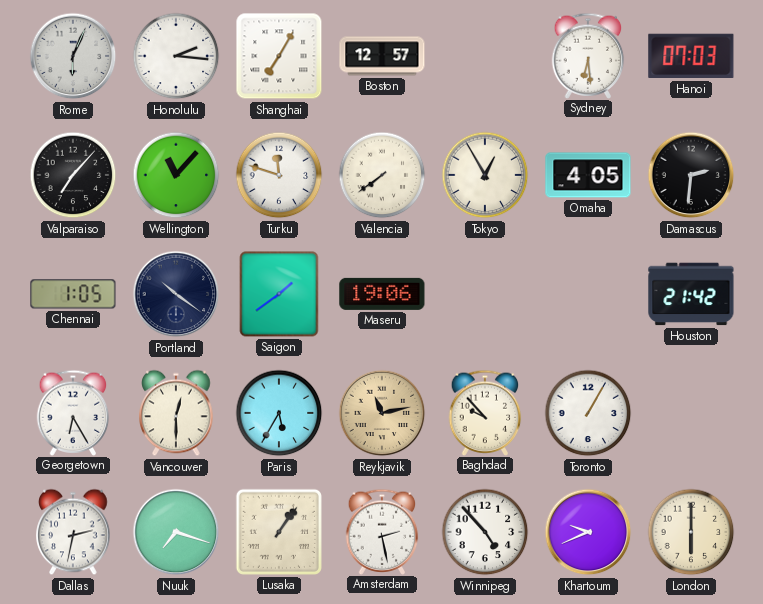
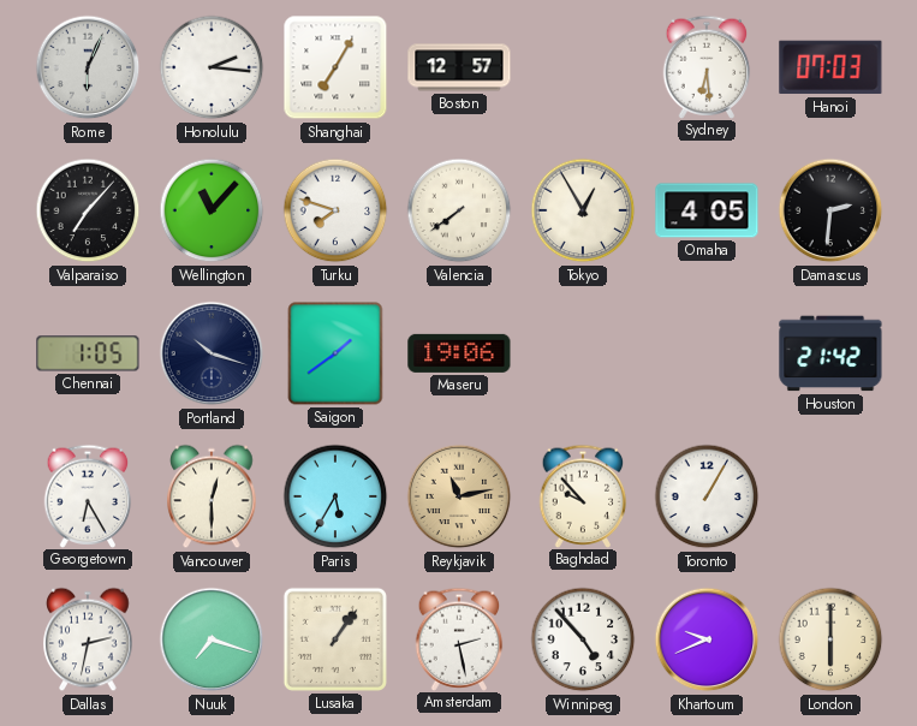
Turku: 11:48 -> 7:48
Portland: 10:21 -> 10:18
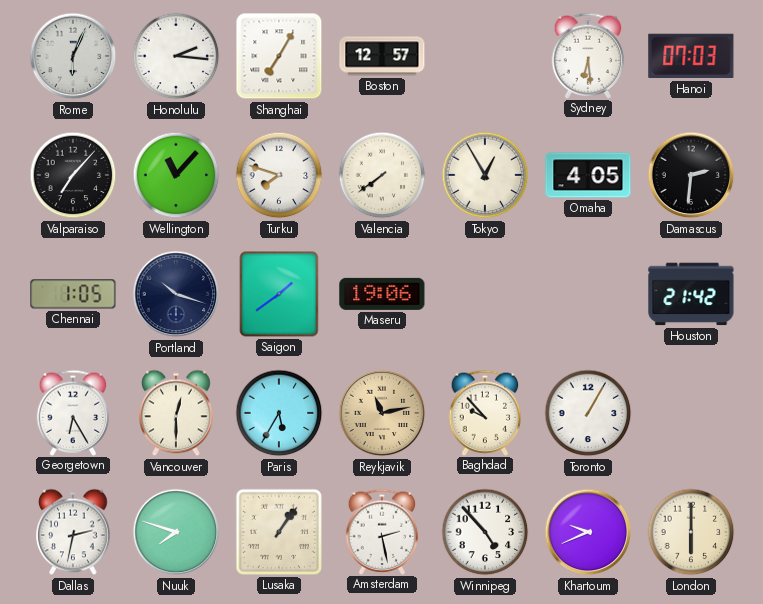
Nuuk: 7:18 -> 7:48
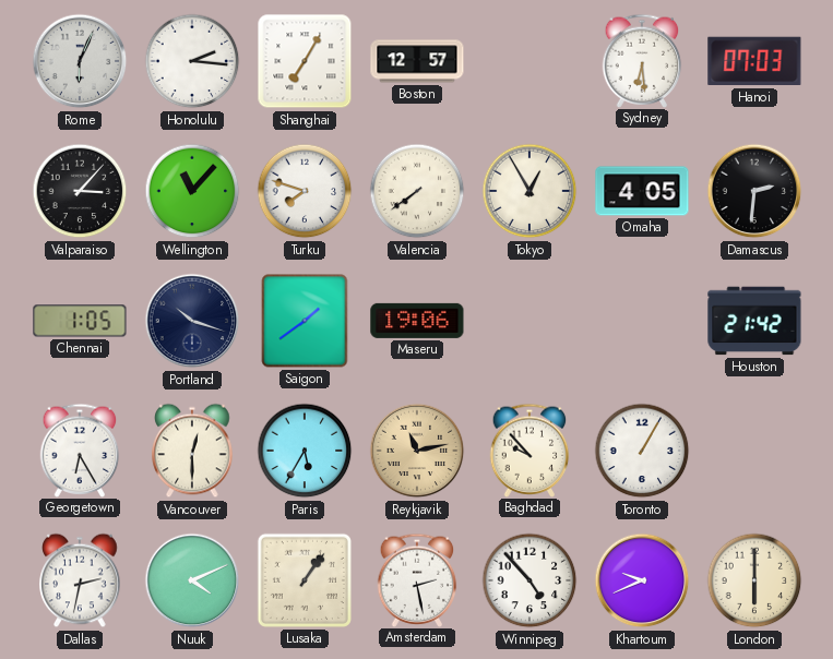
Valparaiso: 7:07 -> 3:07
Nuuk: 7:48 -> 4:11
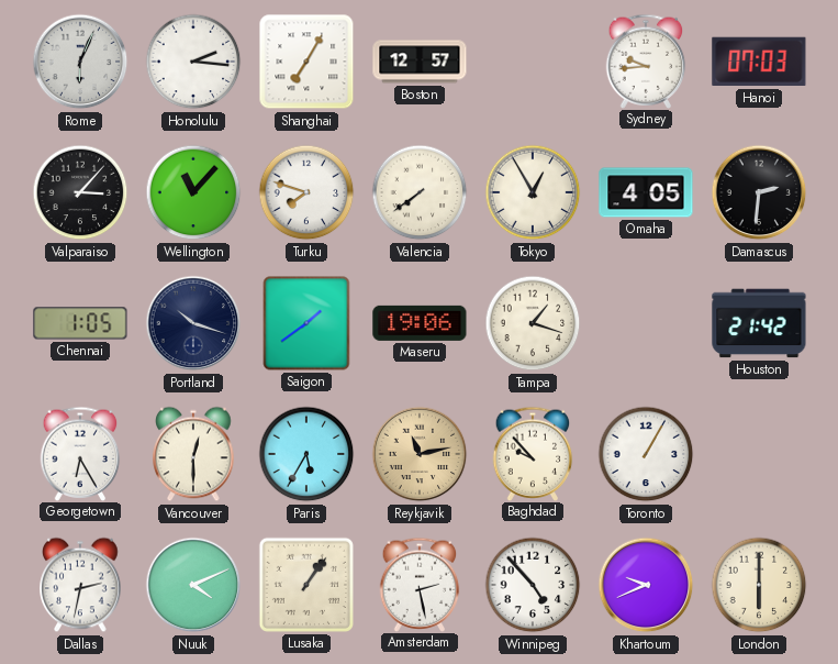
Sydney: 6:29 -> 9:44
Tampa: none -> 1:18
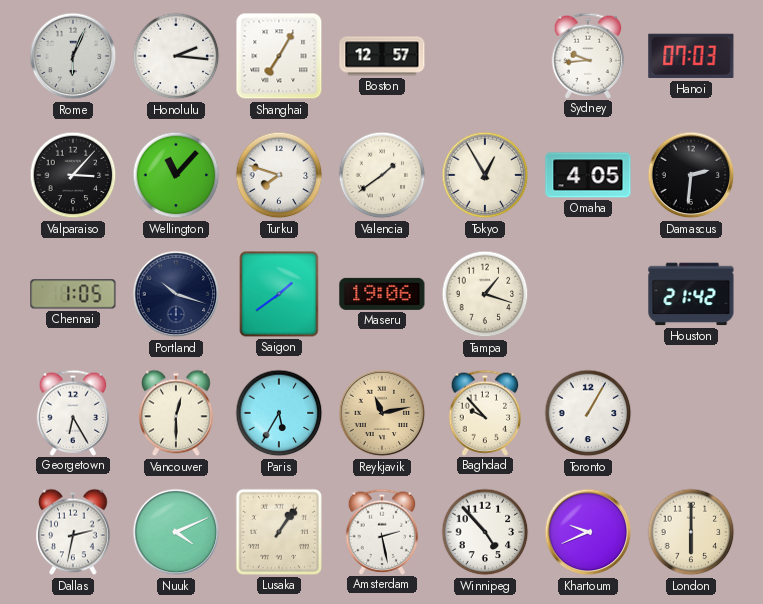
Valencia: 7:39 -> 1:39
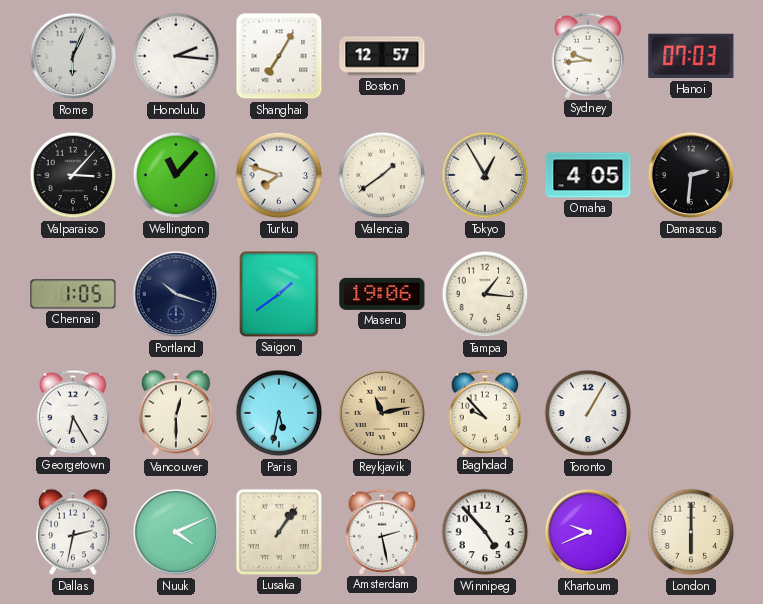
Tampa: 1:18 -> 1:16
Houston: 21:42 -> none
Paris: 5:35 -> 5:32
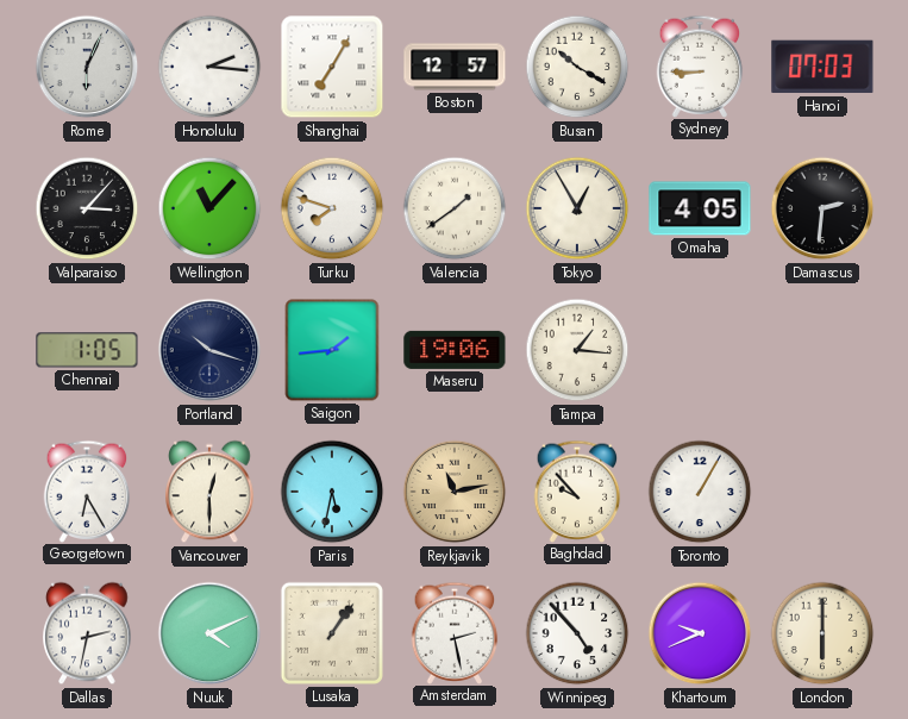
Busan: none -> 10:20
Sydney: 9:44 -> 8:45
Saigon: 1:39 -> 1:44
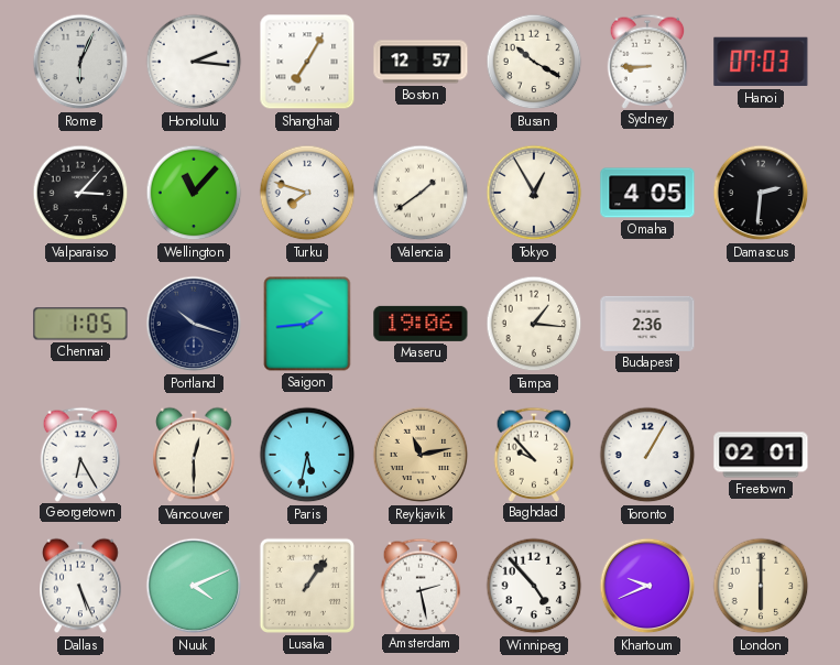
Budapest: none -> 2:36
Freetown: none -> 02:01
Dallas: 2:32 -> 5:26
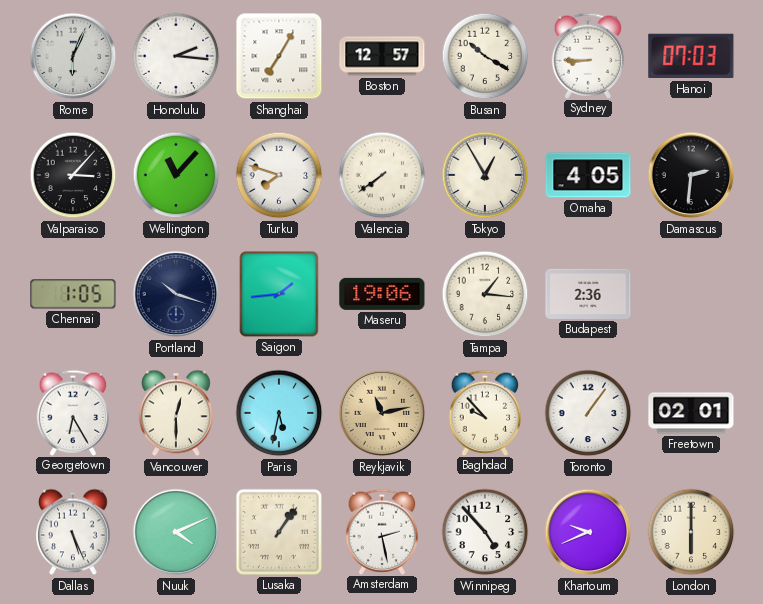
Valencia: 1:39 -> 7:39
Toronto: 1:05 -> 1:06
